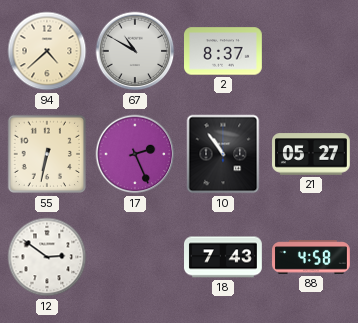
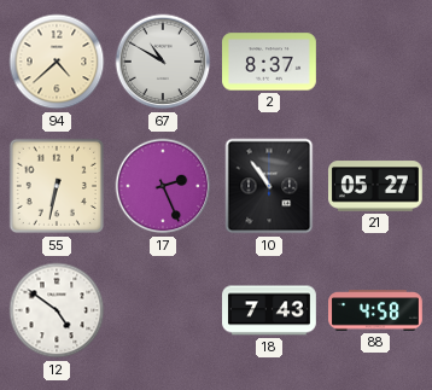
12: 2:51 -> 4:51
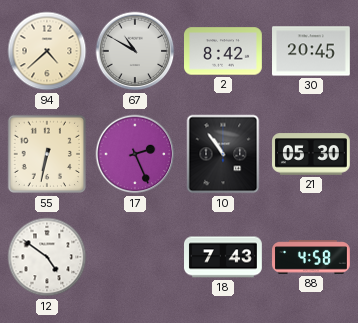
2: 8:37 -> 8:42
30: none -> 20:45
21: 05:27 -> 05:30
